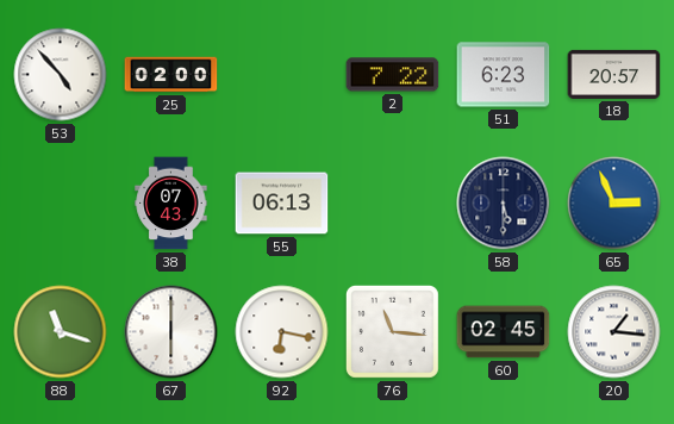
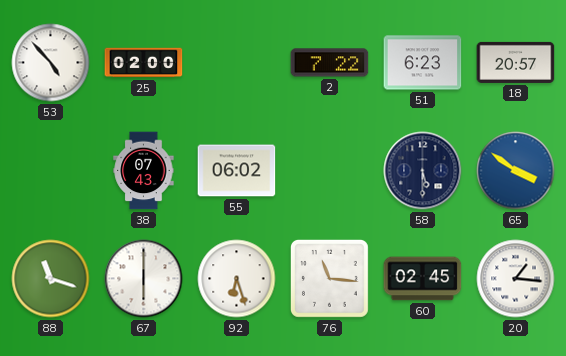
55: 06:13 -> 06:02
65: 2:56 -> 3:51
92: 6:17 -> 6:27
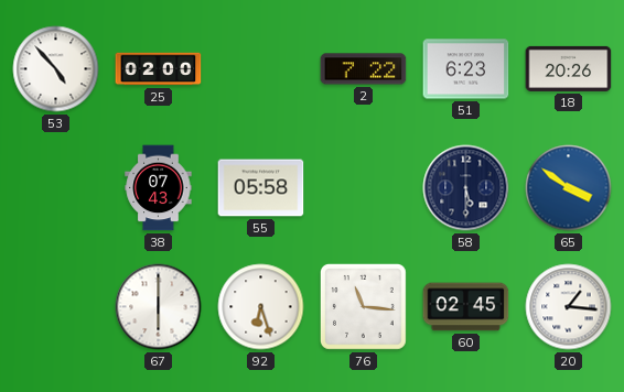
18: 20:57 -> 20:26
55: 06:02 -> 05:58
88: 11:18 -> none
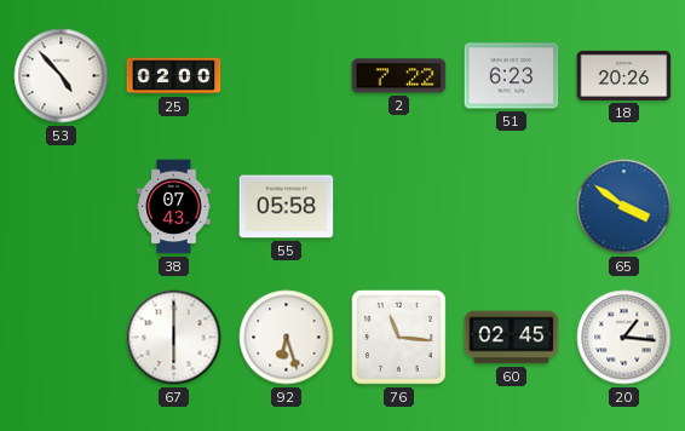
58: 5:30 -> none
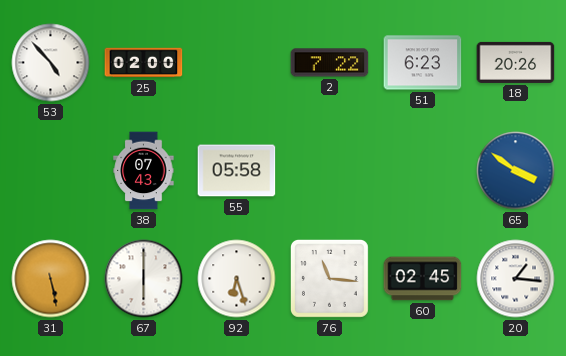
31: none -> 5:28
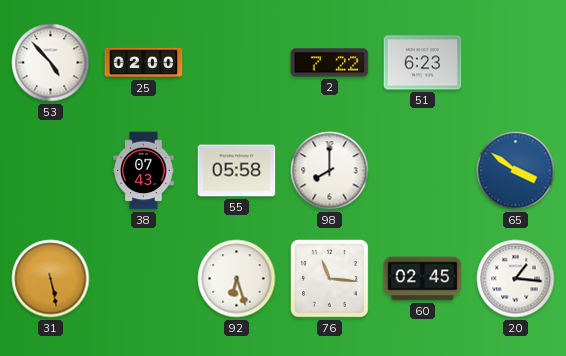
18: 20:26 -> none
98: none -> 8:00
67: 6:00 -> none
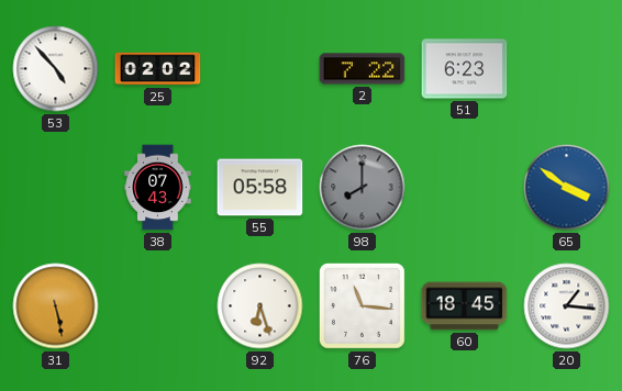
25: 02:00 -> 02:02
98 dial: white -> grey
60: 02:45 -> 18:45
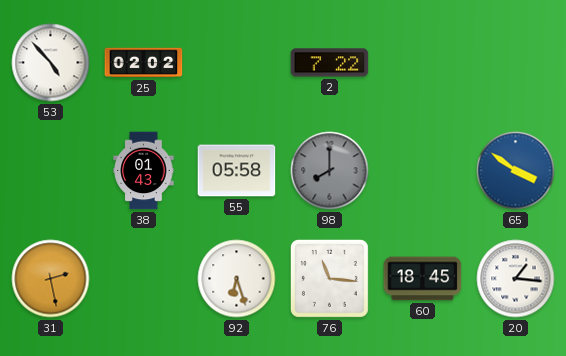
51: 6:23 -> none
38: 07:43 -> 01:43
31: 5:28 -> 2:28
